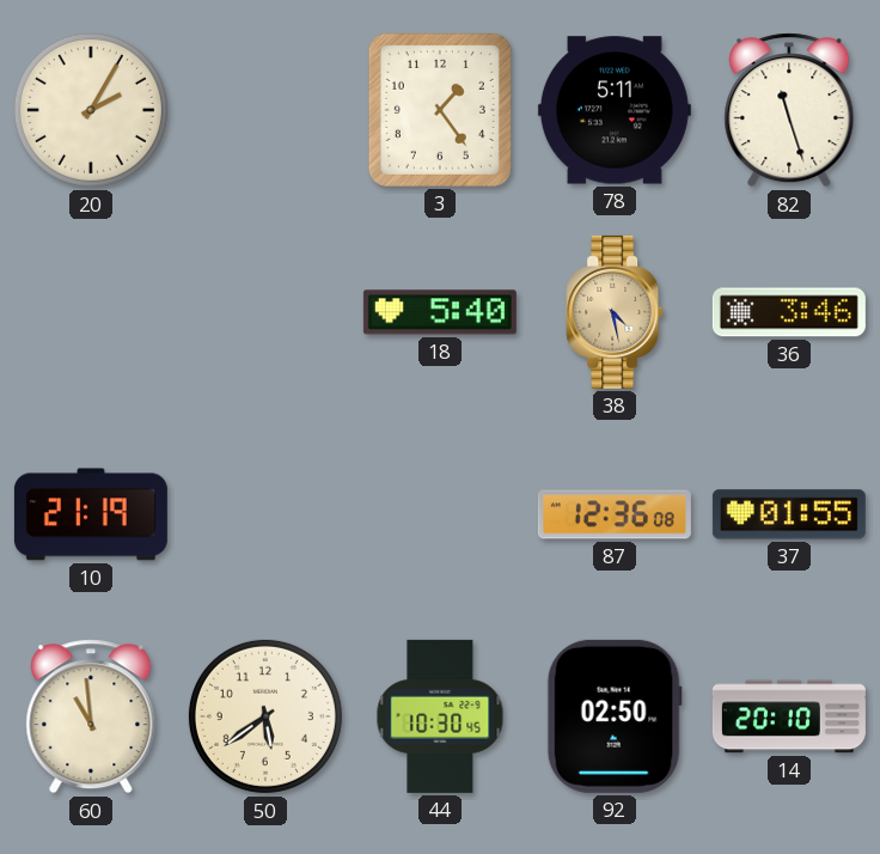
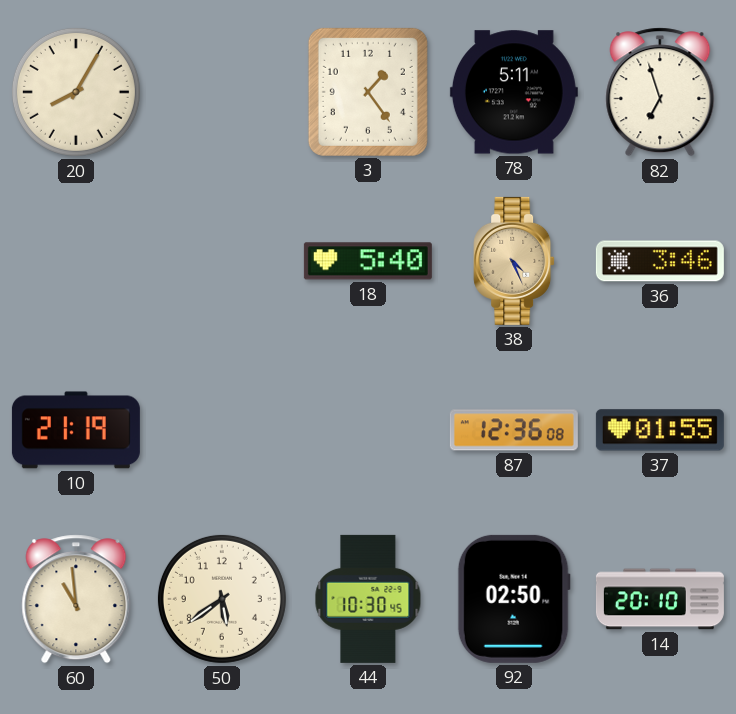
20: 2:05 -> 8:05
82: 11:27 -> 6:57
38: 4:28 -> 4:26
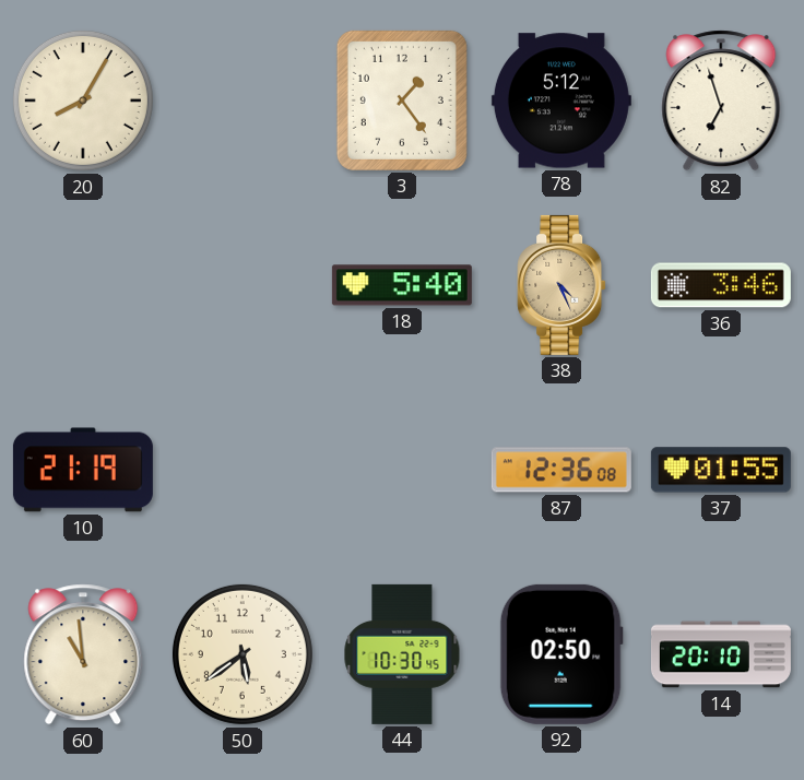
78: 5:11 -> 5:12
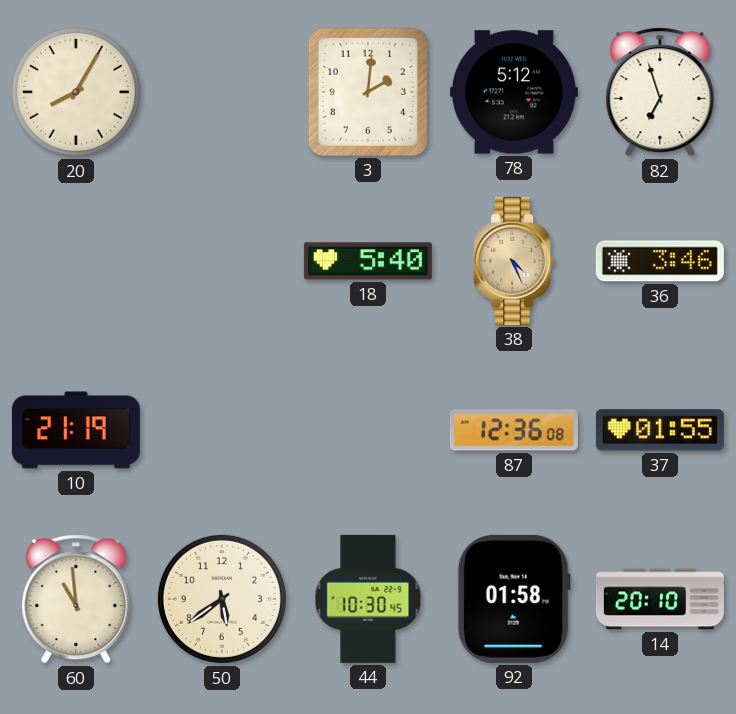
3: 1:24 -> 2:01
92: 02:50 -> 01:58
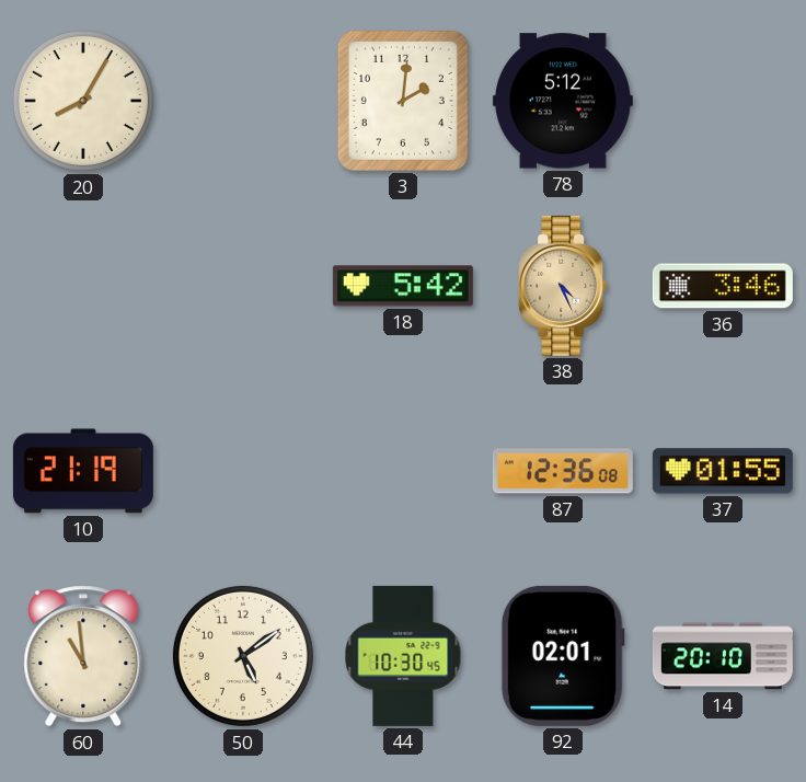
82: 6:57 -> none
18: 5:40 -> 5:42
50: 5:39 -> 5:09
92: 01:58 -> 02:01
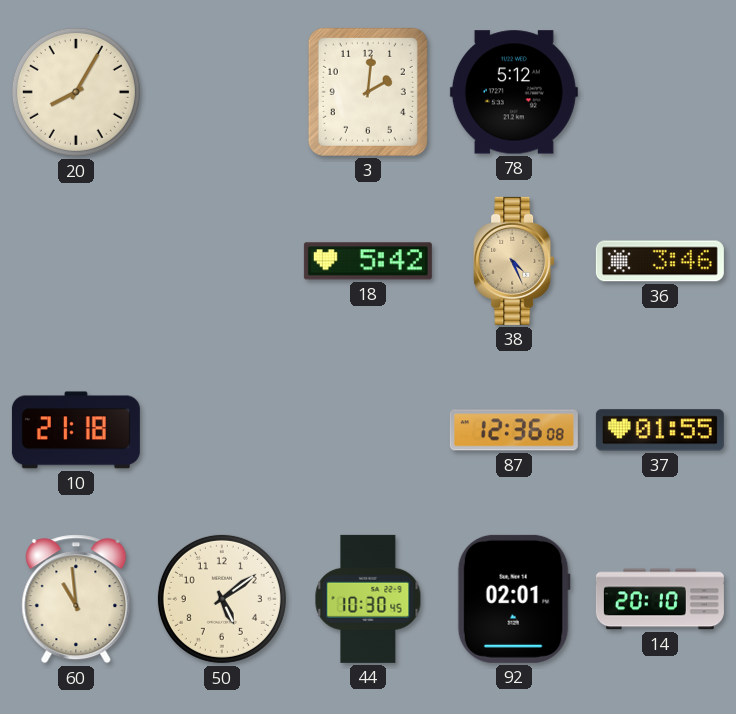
10: 21:19 -> 21:18
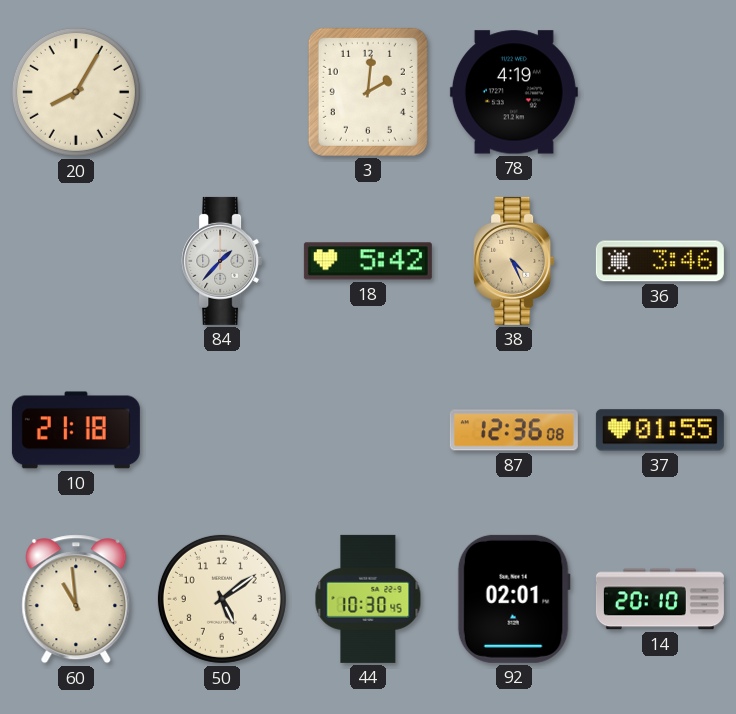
78: 5:12 -> 4:19
84: none -> 1:37
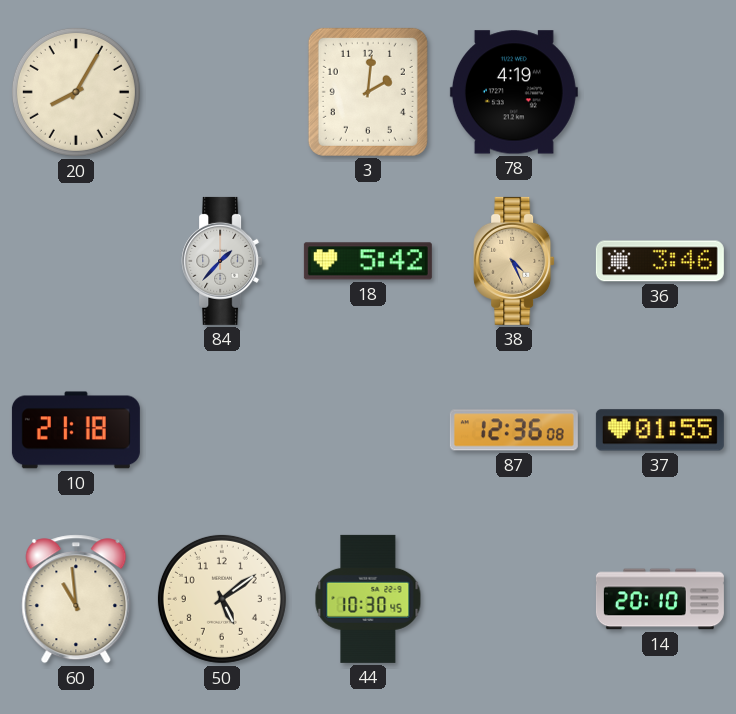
92: 02:01 -> none
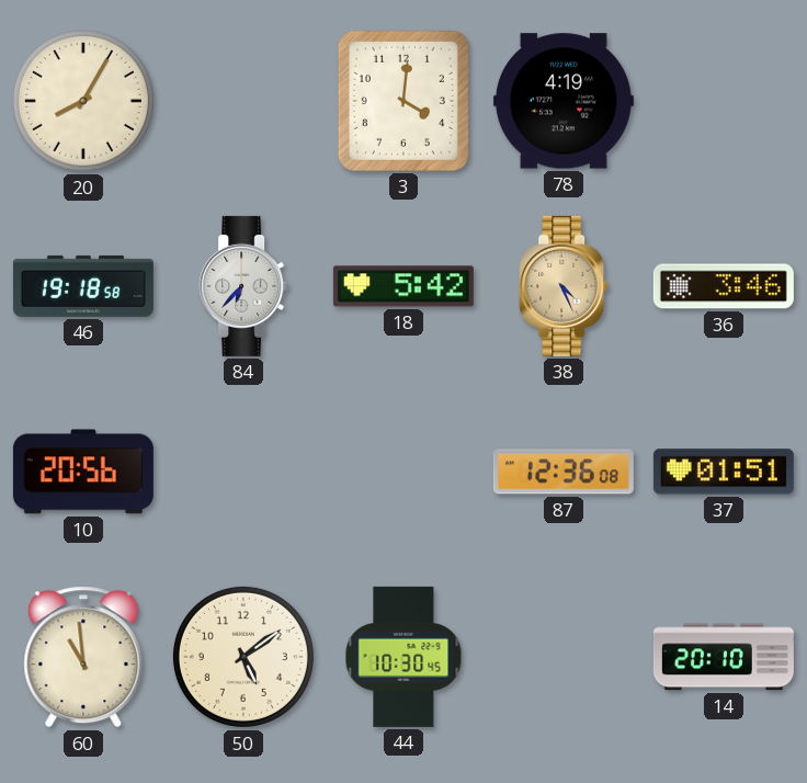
3: 2:01 -> 4:01
46: none -> 19:18
84: 1:37 -> 6:37
10: 21:18 -> 20:56
37: 01:55 -> 01:51
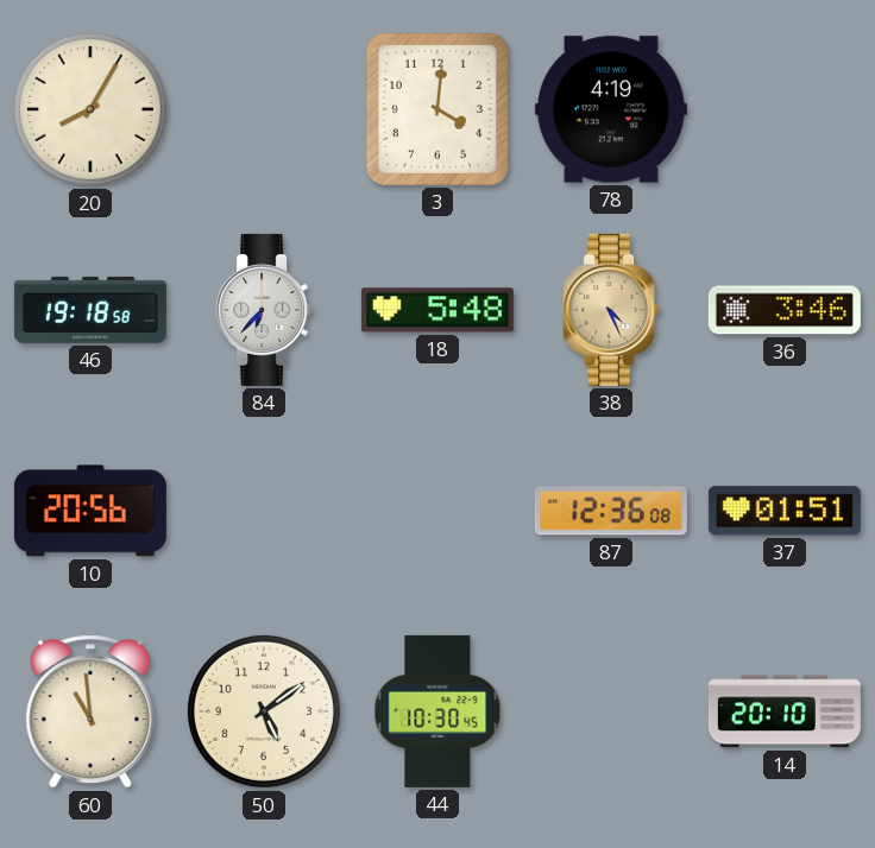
18: 5:42 -> 5:48
